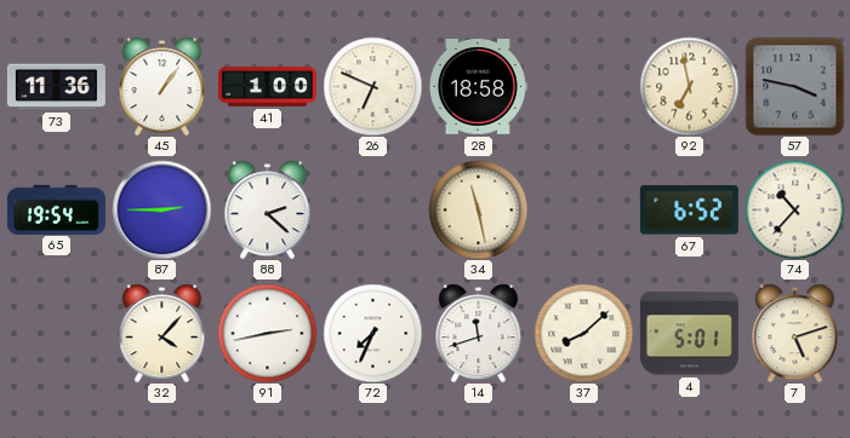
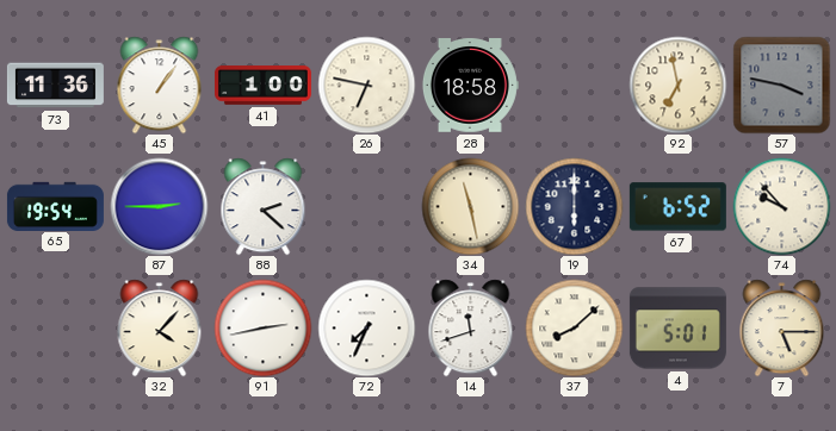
26: 6:49 -> 6:47
19: none -> 6:00
74: 10:37 -> 9:53
7: 5:12 -> 5:15
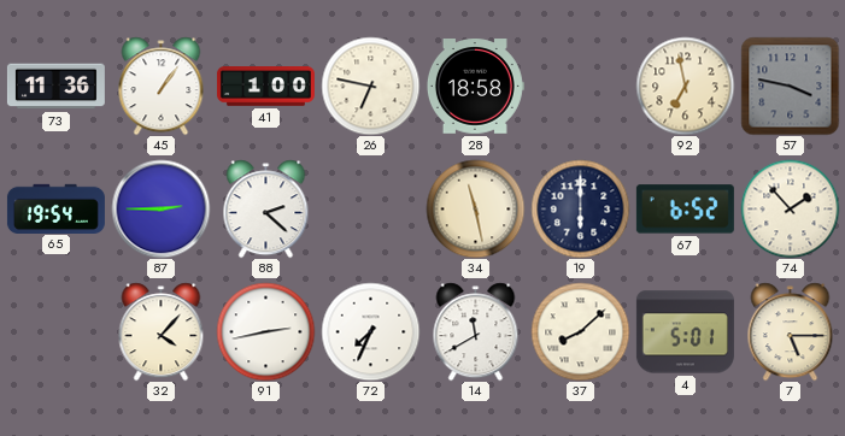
74: 9:53 -> 1:53
14: 11:42 -> 11:40
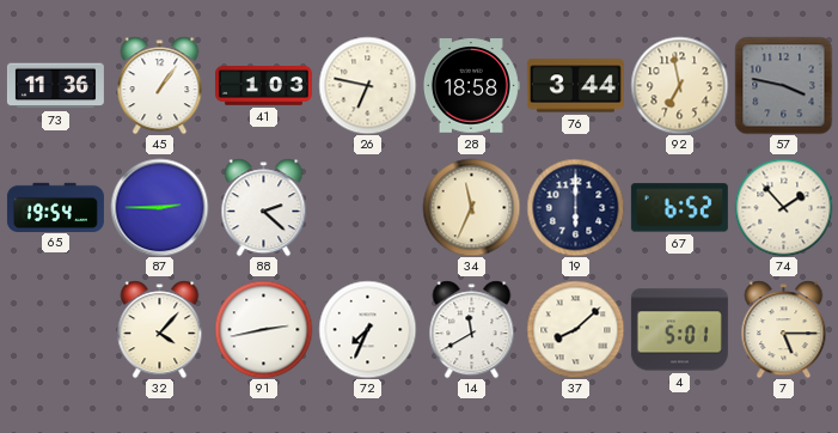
41: 1:00 -> 1:03
76: none -> 3:44
34: 11:28 -> 11:34
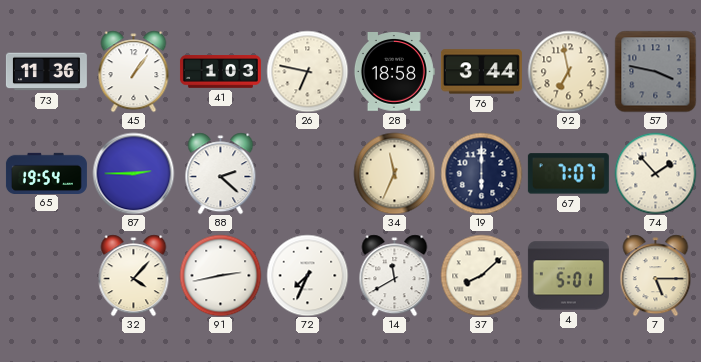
67: 6:52 -> 7:07
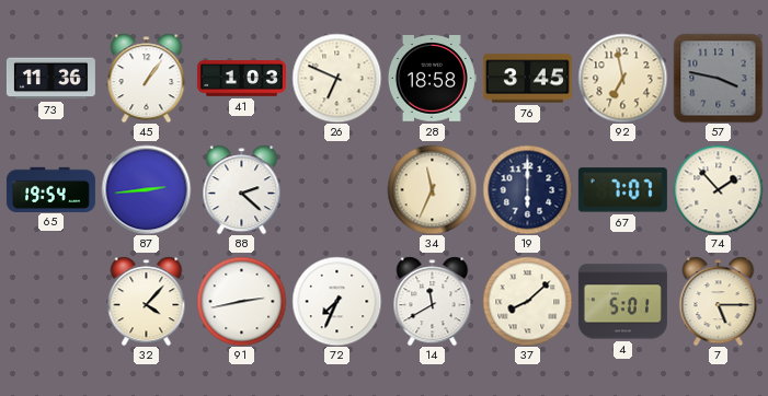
26: 6:47 -> 6:49
76: 3:44 -> 3:45
87: 2:45 -> 2:44
